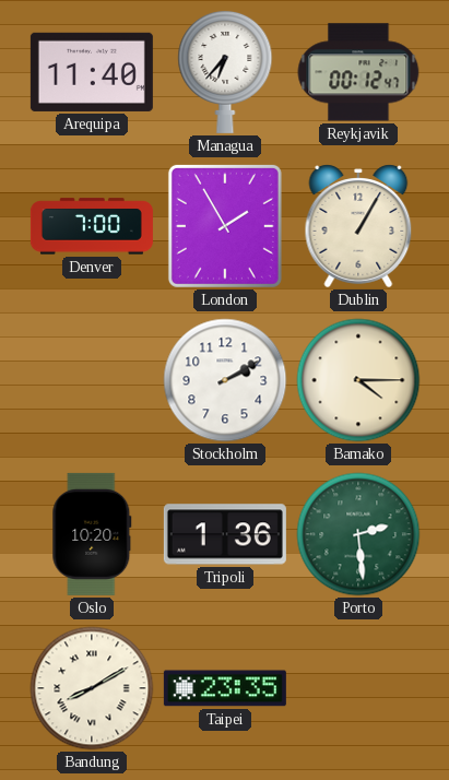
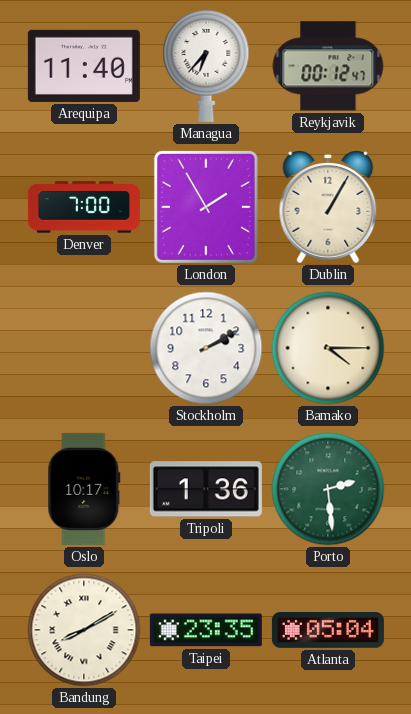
Oslo: 10:20 -> 10:17
Atlanta: none -> 05:04
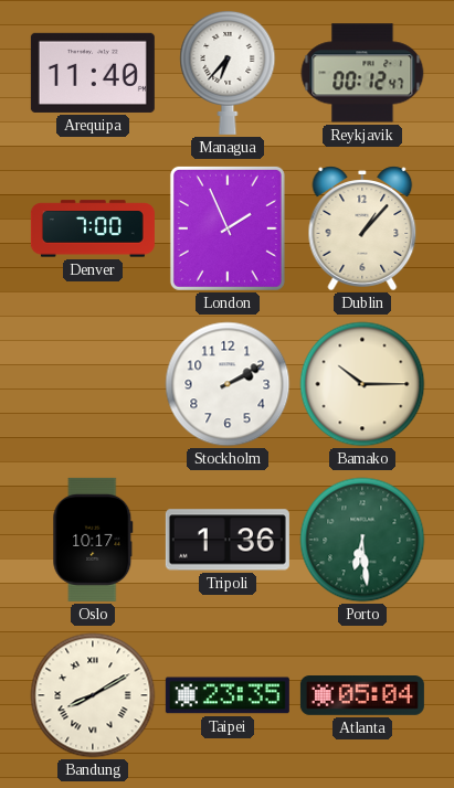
London: 1:55 -> 1:56
Dublin: 1:05 -> 1:07
Bamako: 4:15 -> 10:15
Porto: 2:29 -> 6:29
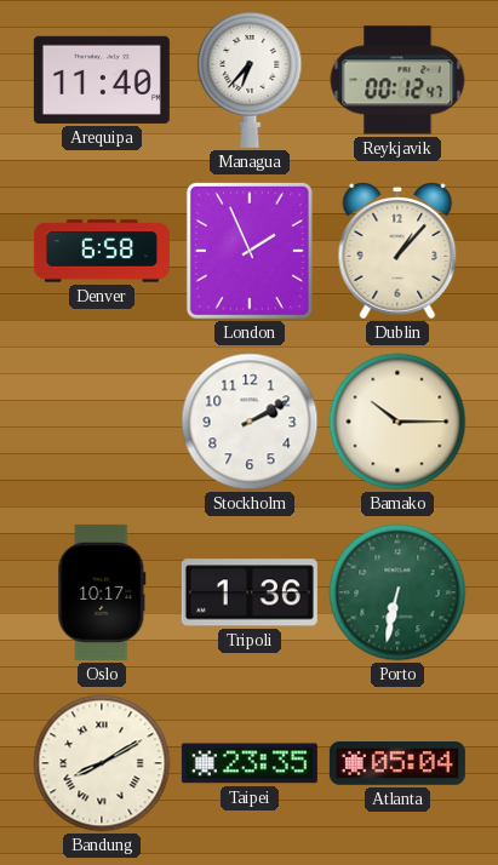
Denver: 7:00 -> 6:58
Porto: 6:29 -> 6:32
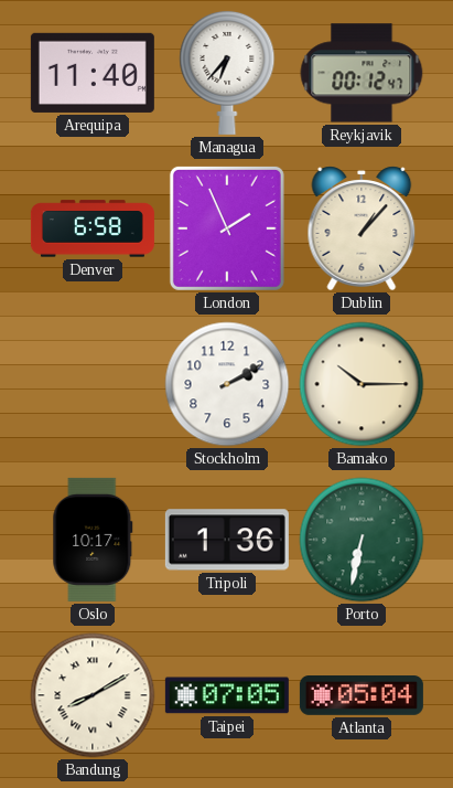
Taipei: 23:35 -> 07:05
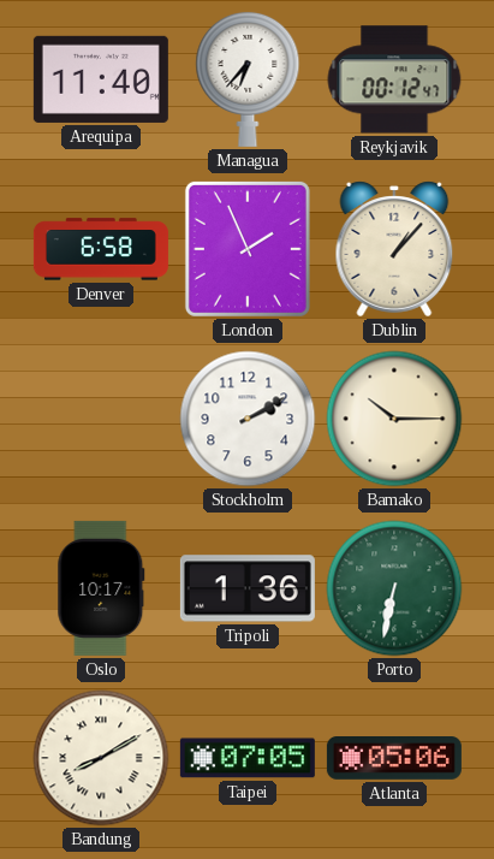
Atlanta: 05:04 -> 05:06
